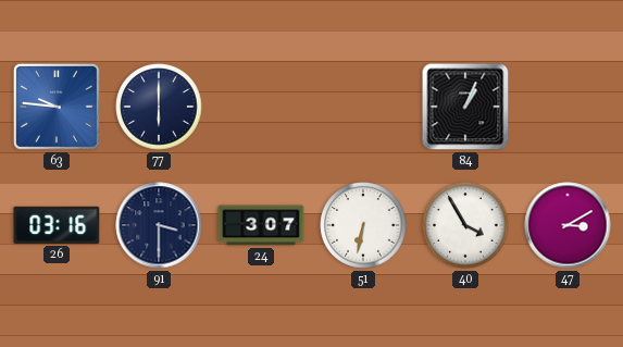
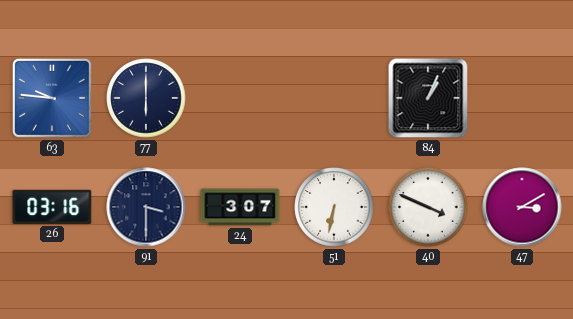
40: 3:55 -> 3:49
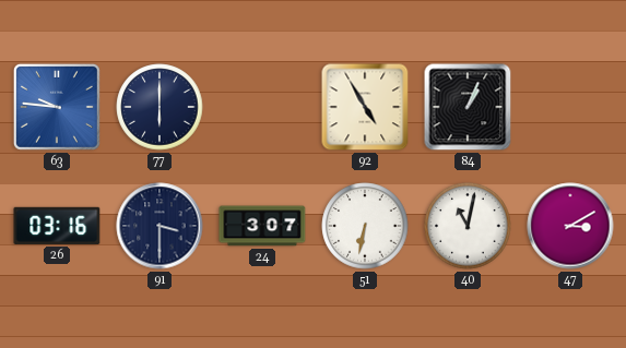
92: none -> 4:55
40: 3:49 -> 11:02
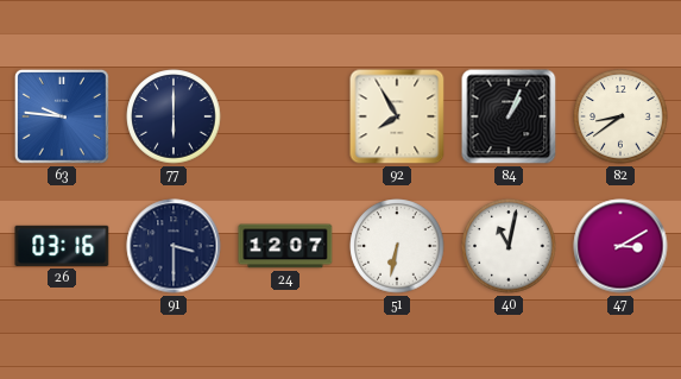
92: 4:55 -> 7:55
82: none -> 8:39
24: 3:07 -> 12:07
